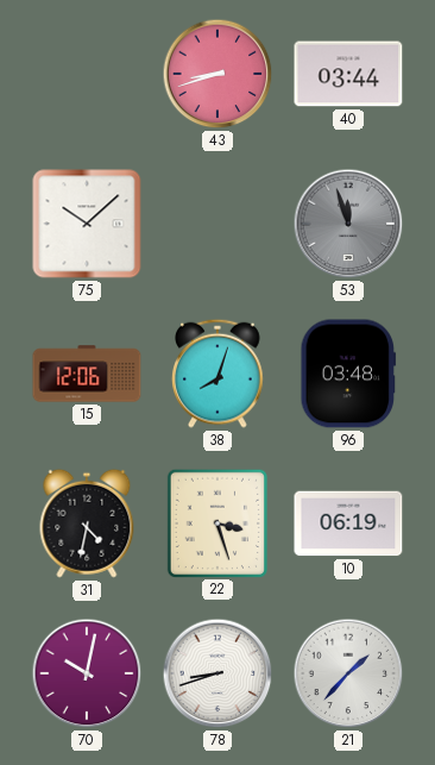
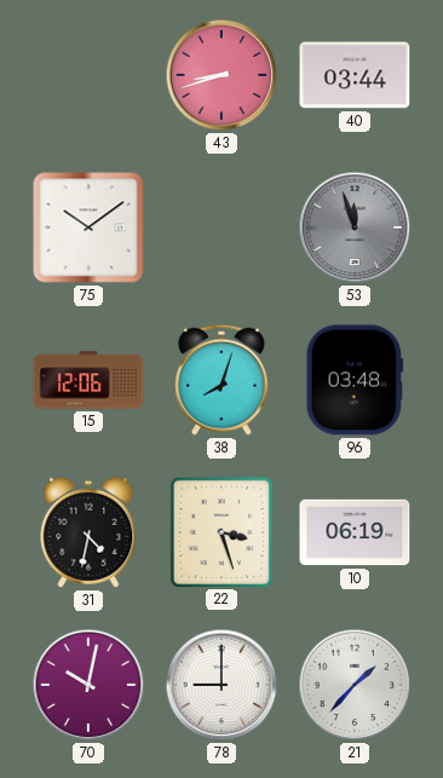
75: 10:08 -> 10:09
78: 8:42 -> 9:00
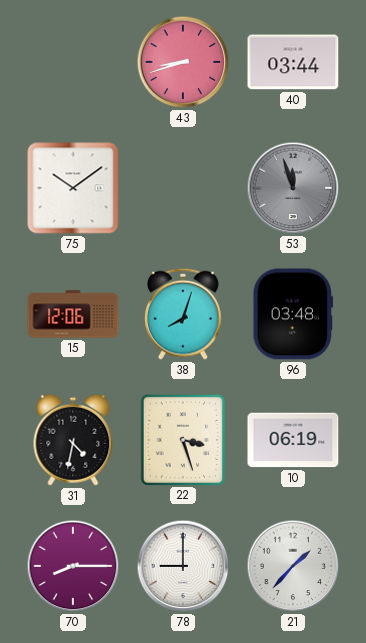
70: 10:02 -> 8:15
